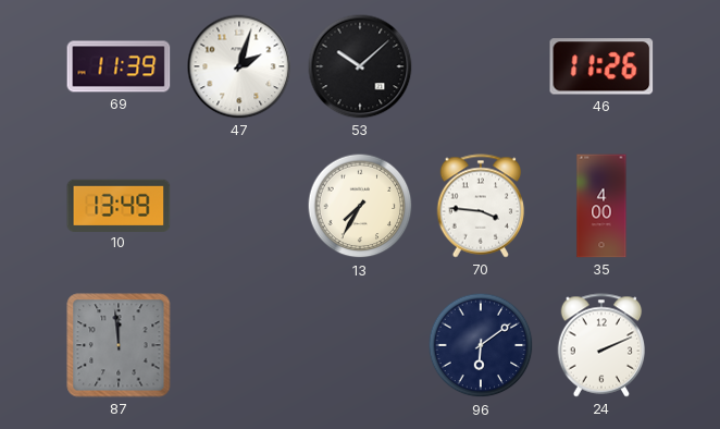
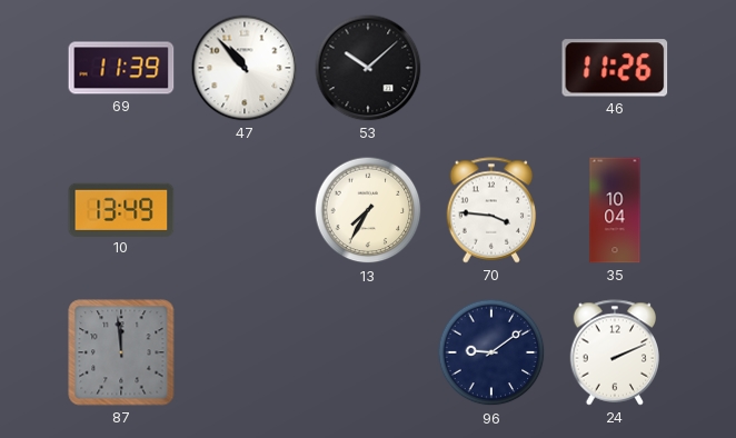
47: 2:03 -> 10:53
35: 4:00 -> 10:04
96: 6:09 -> 9:09
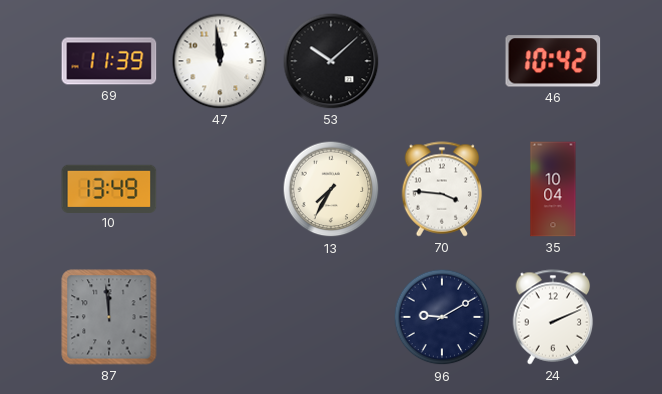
47: 10:53 -> 11:59
46: 11:26 -> 10:42
96: 9:09 -> 9:10
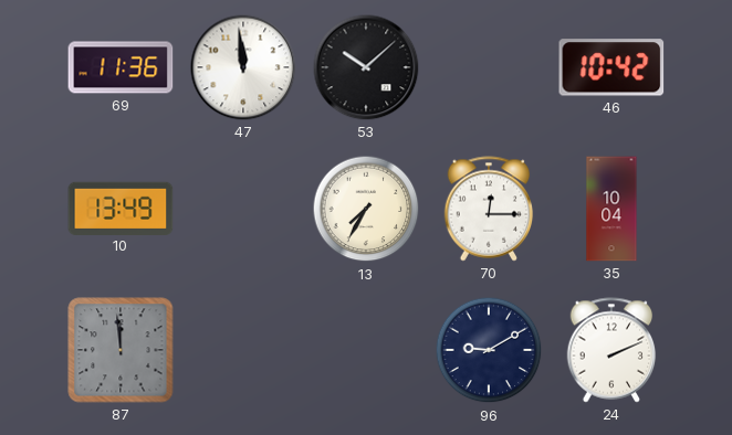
69: 11:39 -> 11:36
70: 3:46 -> 12:15
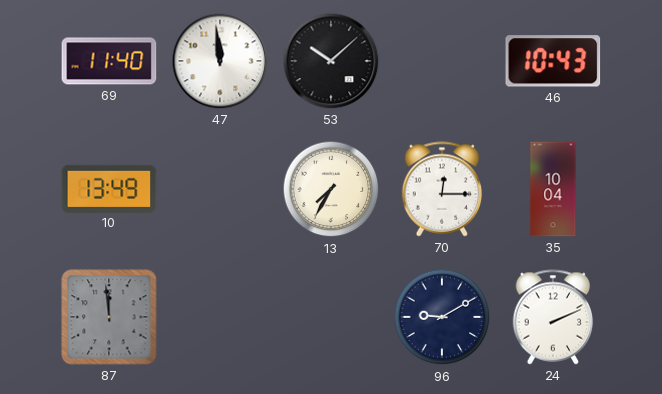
69: 11:36 -> 11:40
46: 10:42 -> 10:43
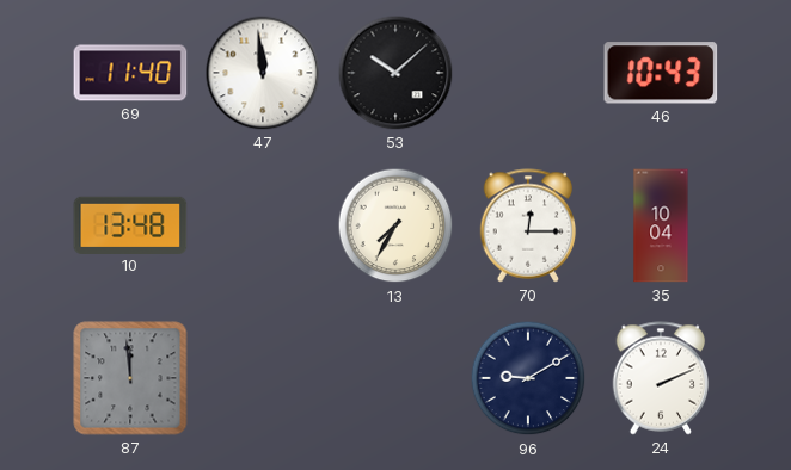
10: 13:49 -> 13:48
